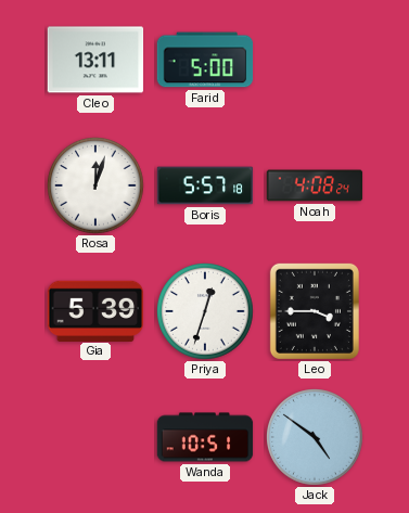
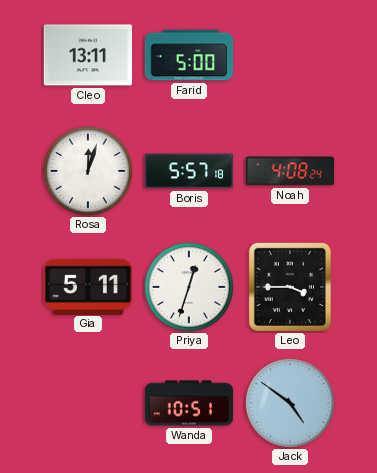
Gia: 5:39 -> 5:11
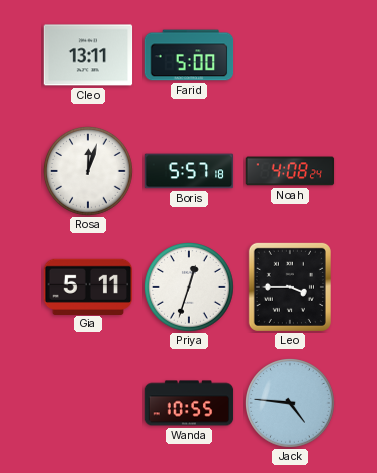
Wanda: 10:51 -> 10:55
Jack: 4:51 -> 4:46
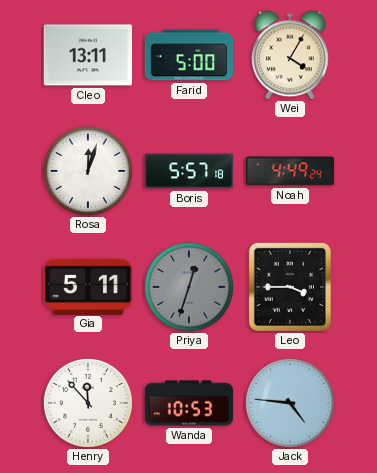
Wei: none -> 4:05
Noah: 4:08 -> 4:49
Priya dial: white -> grey
Henry: none -> 11:53
Wanda: 10:55 -> 10:53
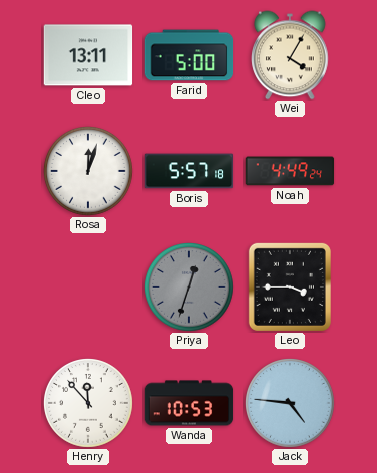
Gia: 5:11 -> none
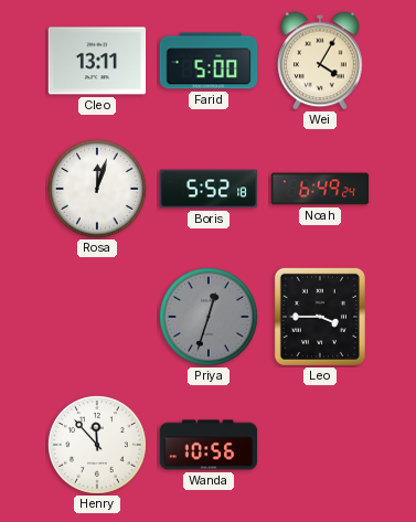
Boris: 5:57 -> 5:52
Noah: 4:49 -> 6:49
Wanda: 10:53 -> 10:56
Jack: 4:46 -> none
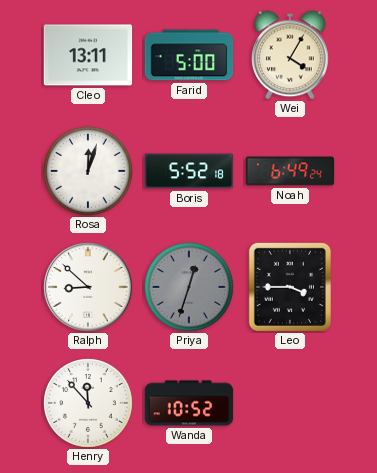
Ralph: none -> 8:52
Wanda: 10:56 -> 10:52
